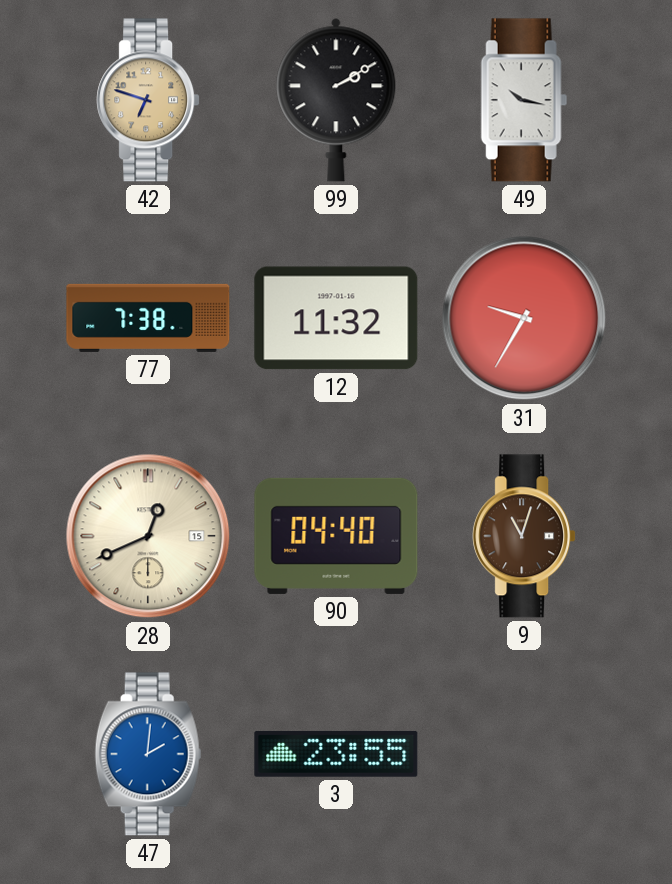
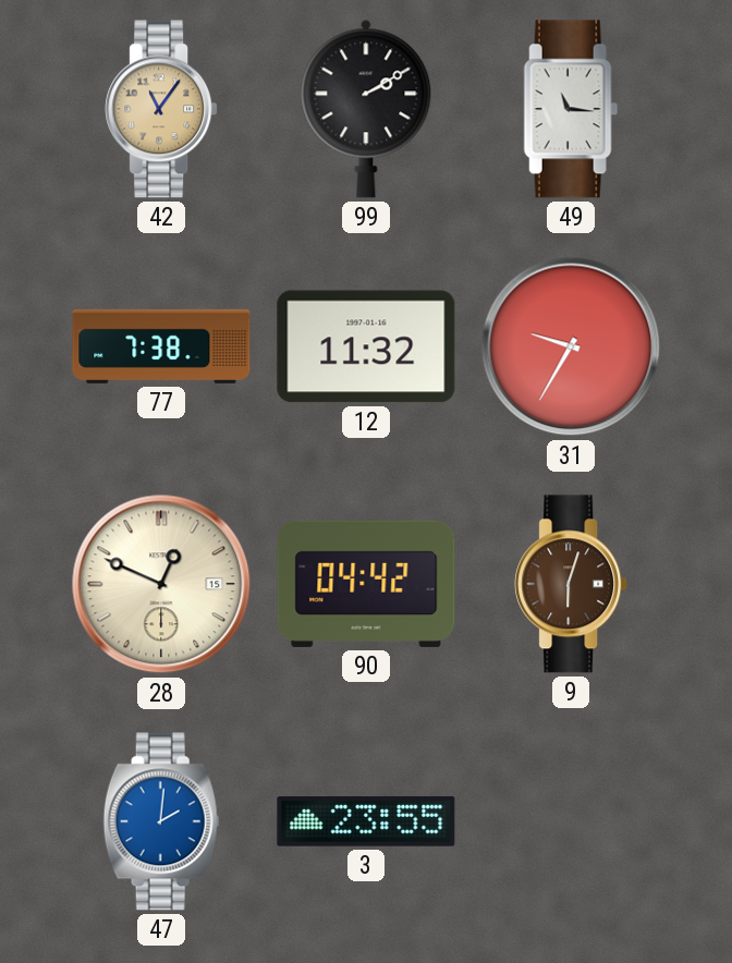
42: 6:48 -> 11:06
49: 10:17 -> 11:16
28: 12:41 -> 12:49
90: 04:40 -> 04:42
9: 11:03 -> 6:03
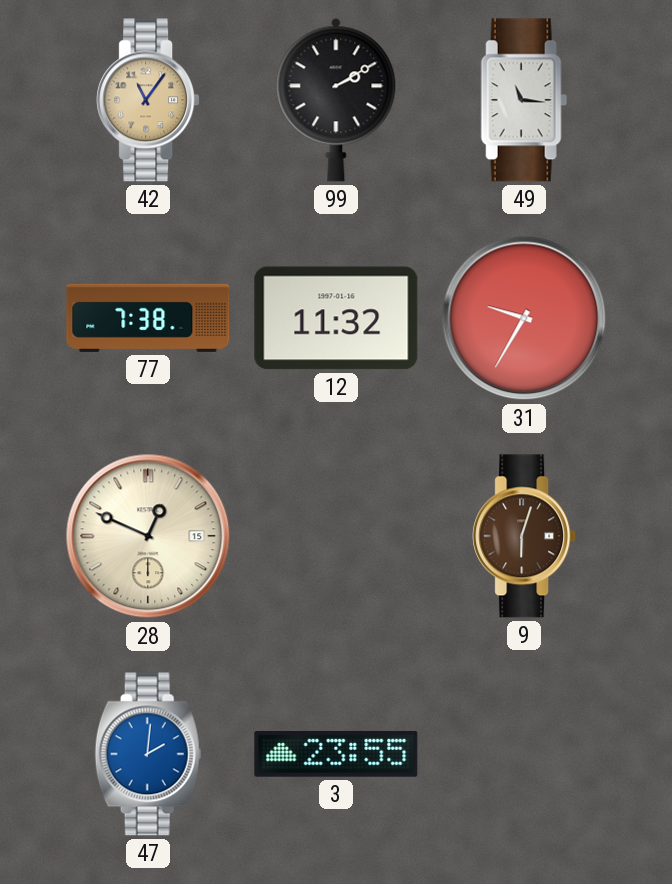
90: 04:42 -> none
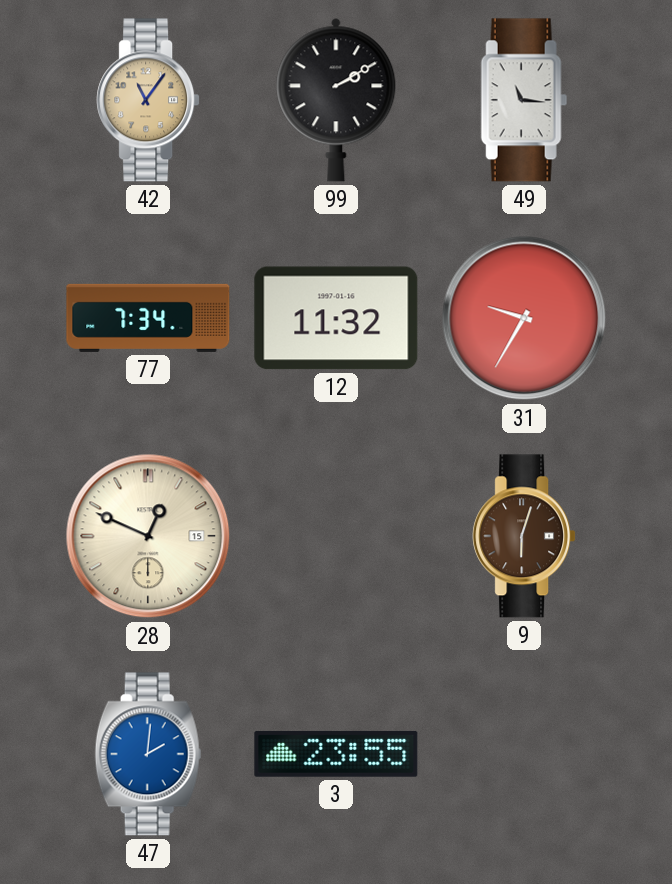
77: 7:38 -> 7:34
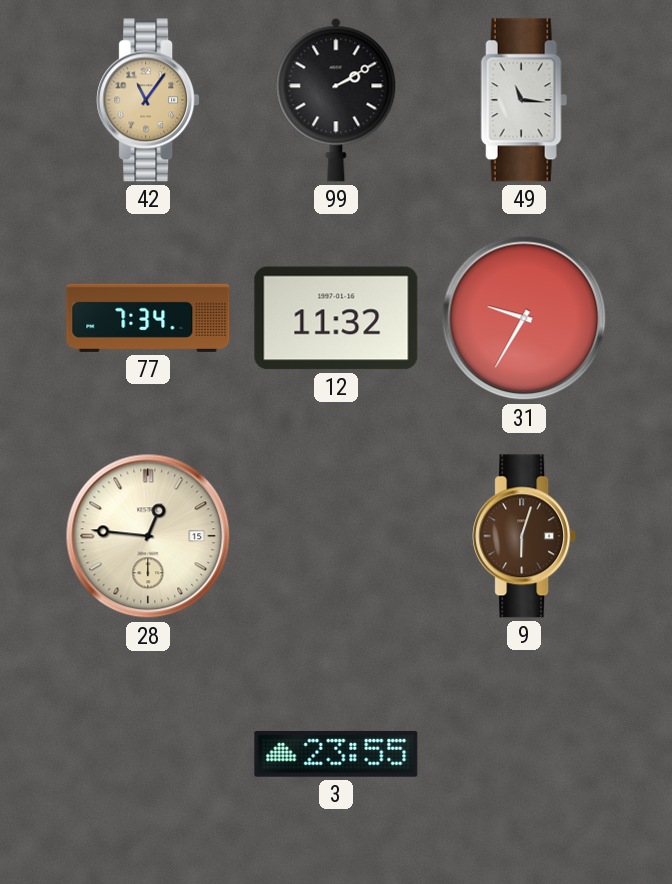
28: 12:49 -> 12:46
47: 2:01 -> none
